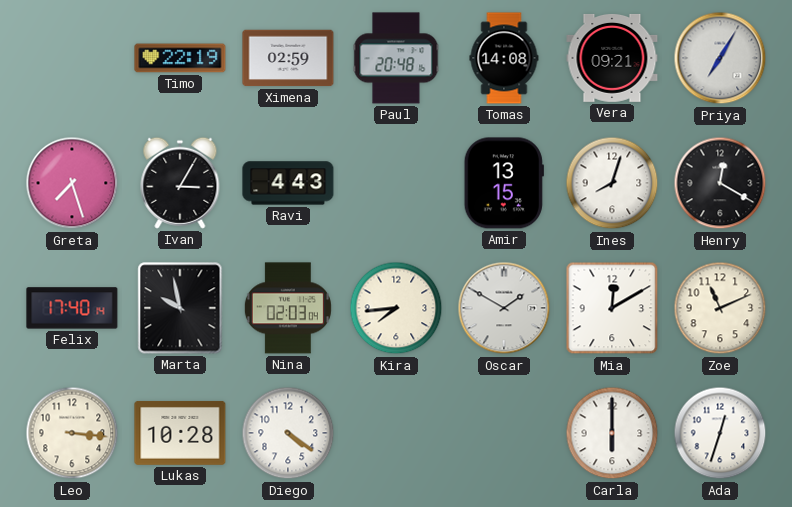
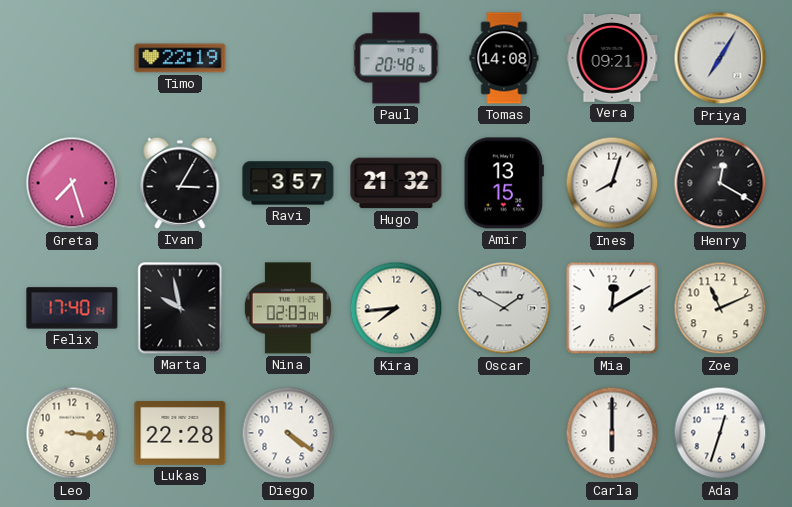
Ximena: 02:59 -> none
Ravi: 4:43 -> 3:57
Hugo: none -> 21:32
Lukas: 10:28 -> 22:28
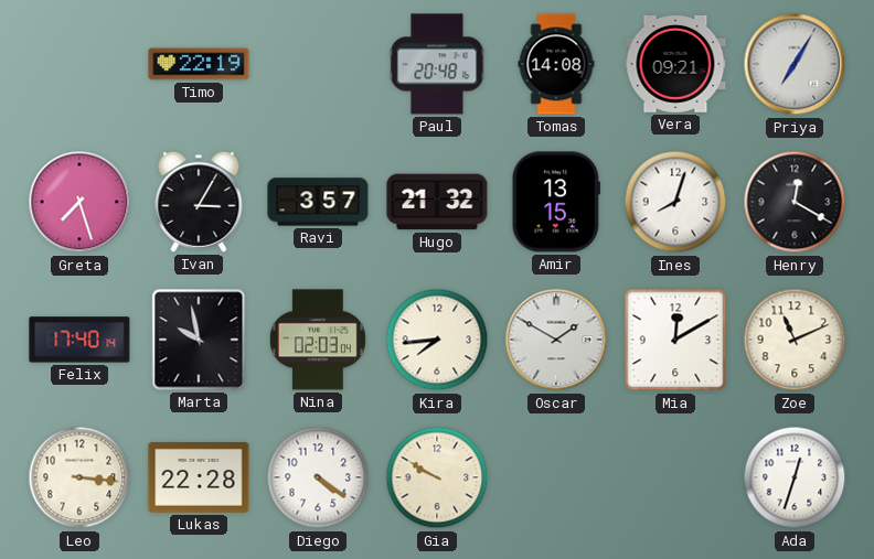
Gia: none -> 9:50
Carla: 6:00 -> none
